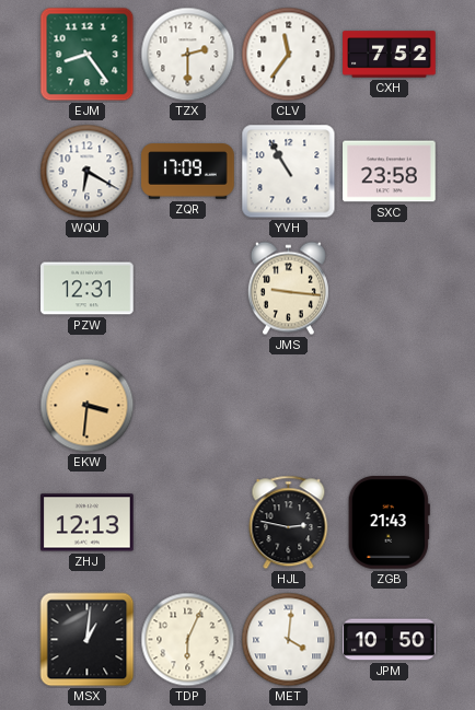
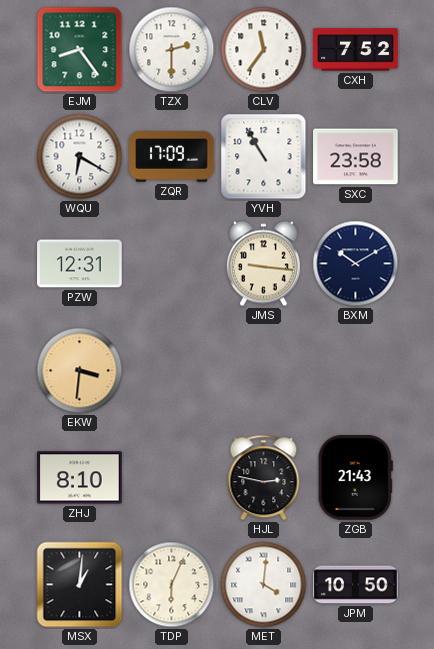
BXM: none -> 10:10
ZHJ: 12:13 -> 8:10
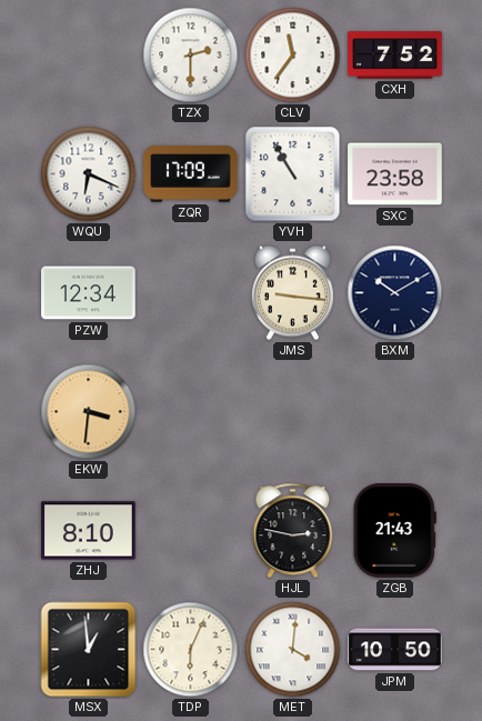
EJM: 8:24 -> none
WQU: 6:20 -> 6:19
PZW: 12:31 -> 12:34
MSX: 1:01 -> 12:59
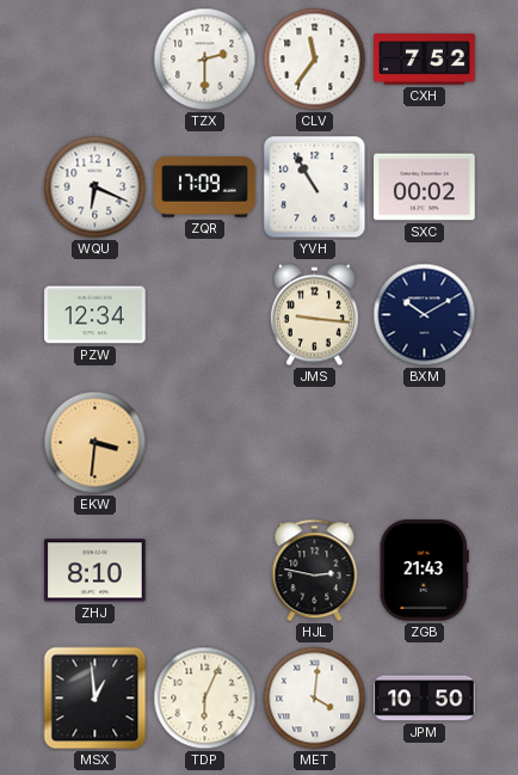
SXC: 23:58 -> 00:02
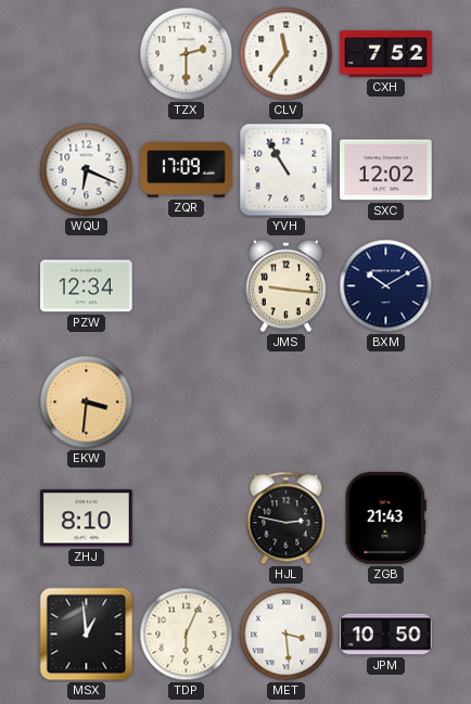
SXC: 00:02 -> 12:02
MET: 4:01 -> 3:29
